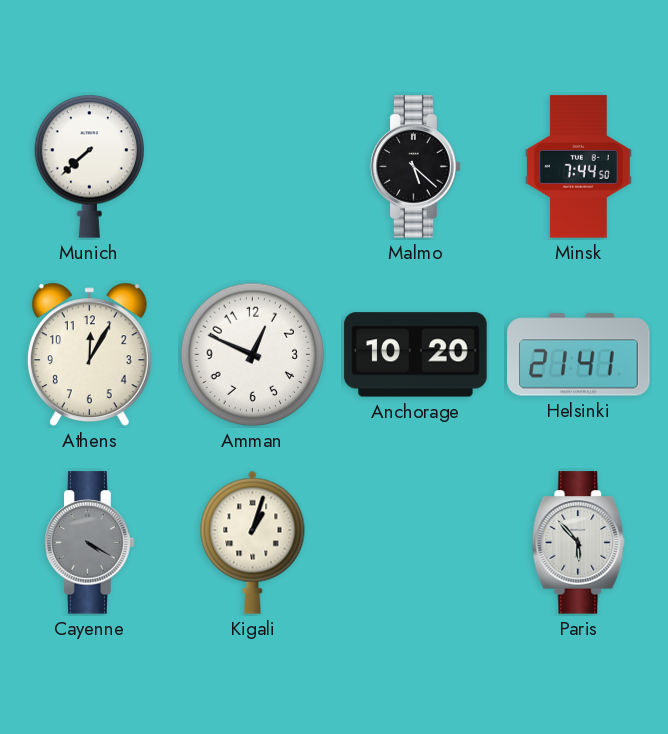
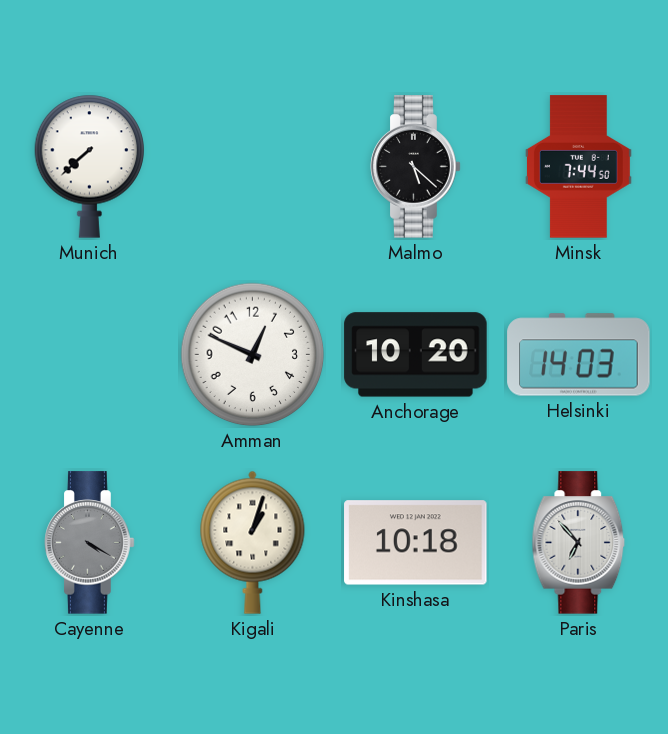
Athens: 12:05 -> none
Helsinki: 21:41 -> 14:03
Kinshasa: none -> 10:18
Paris: 5:53 -> 6:53
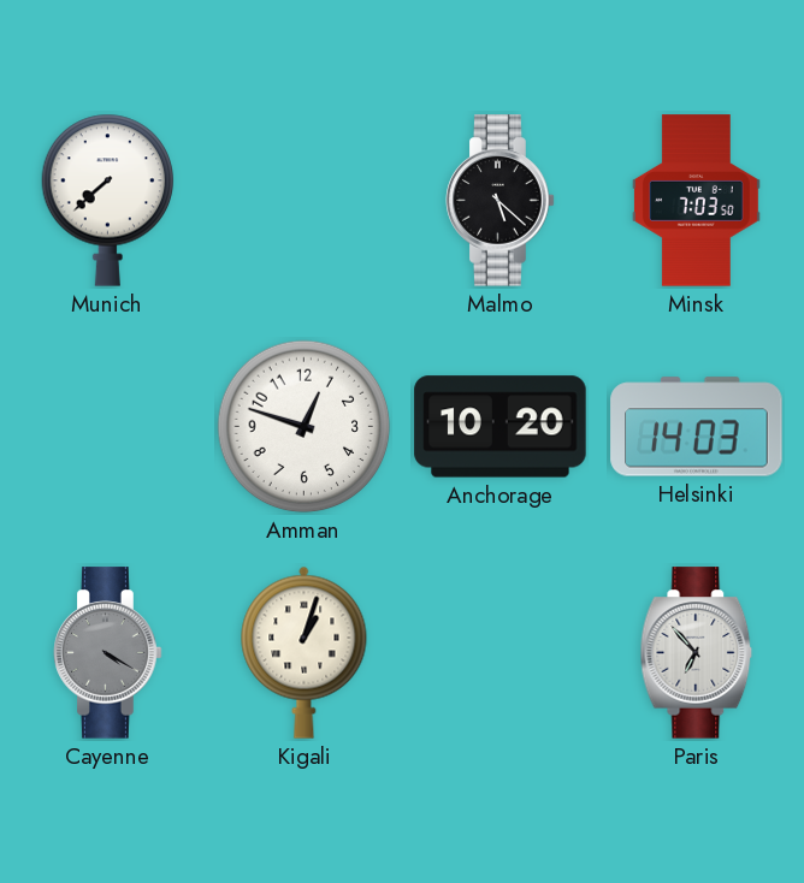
Minsk: 7:44 -> 7:03
Amman: 12:49 -> 12:48
Kinshasa: 10:18 -> none
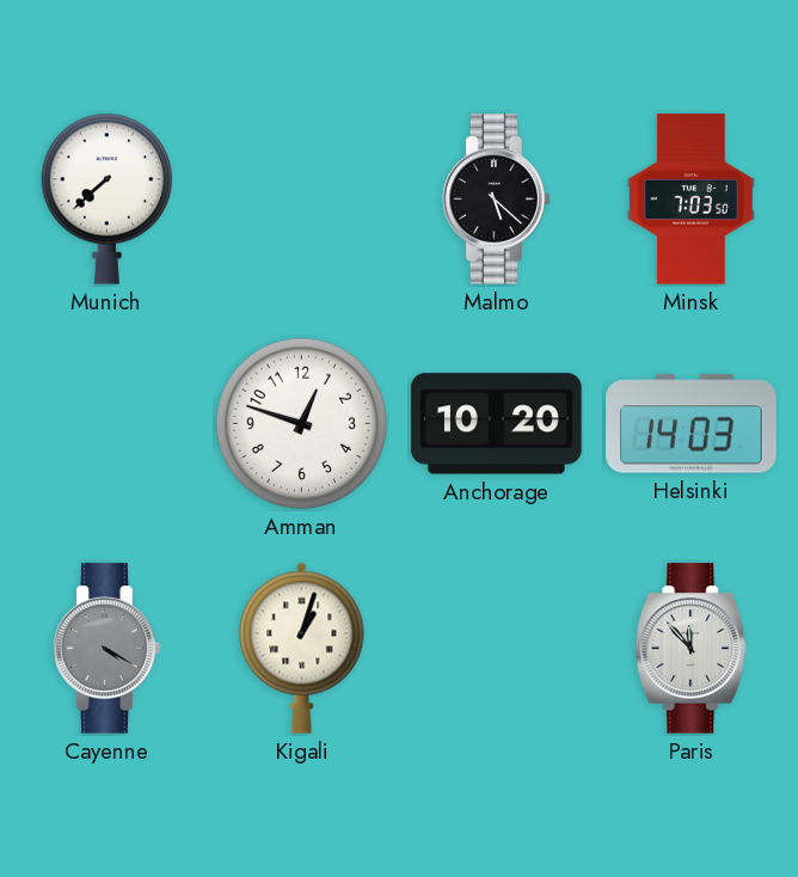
Paris: 6:53 -> 11:53
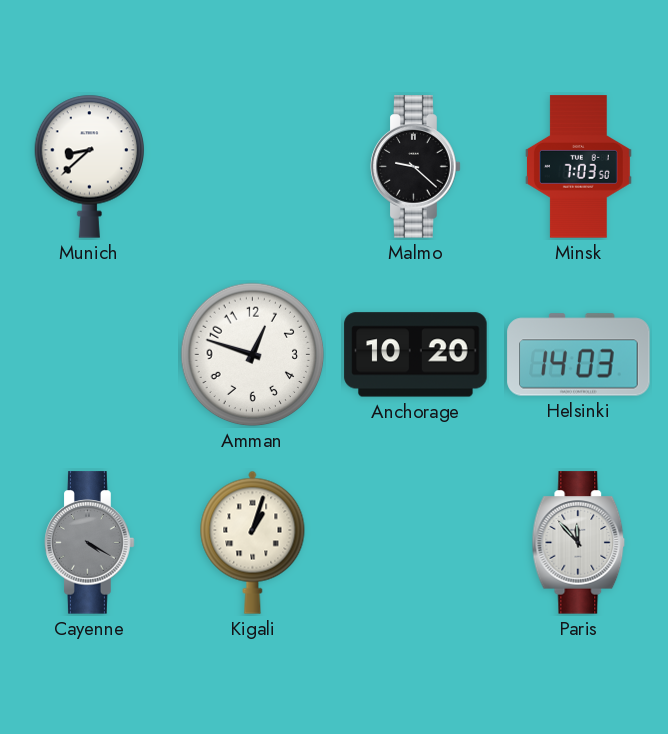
Munich: 7:38 -> 8:38
Malmo: 5:22 -> 9:22
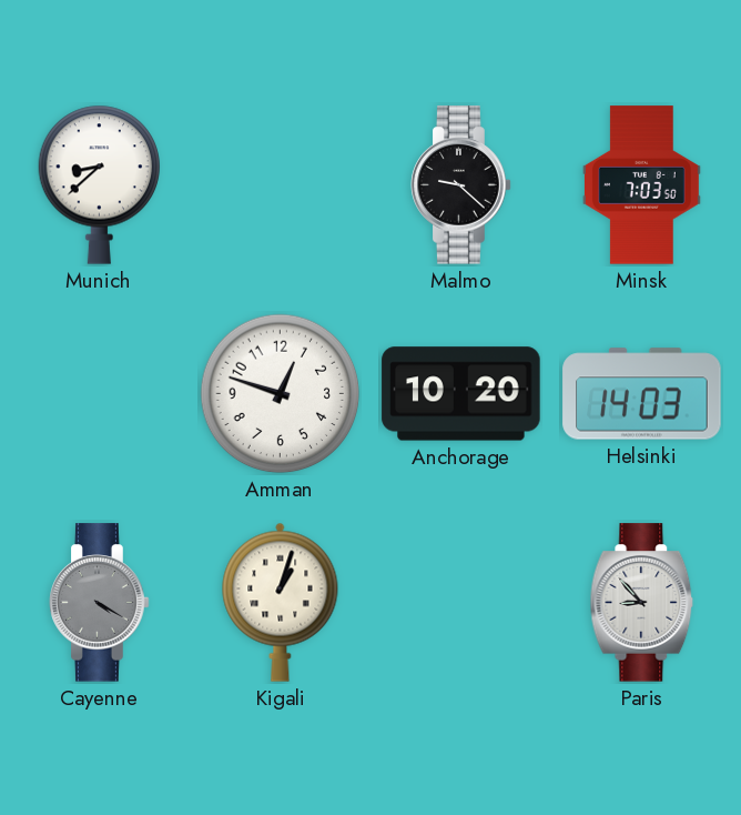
Paris: 11:53 -> 8:53
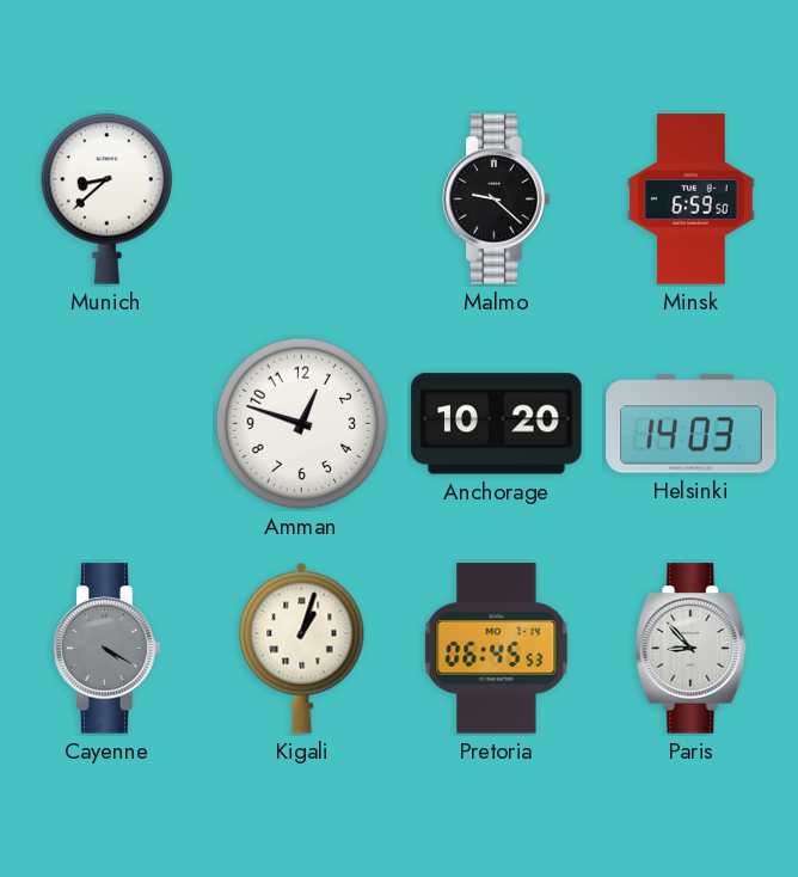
Minsk: 7:03 -> 6:59
Pretoria: none -> 06:45
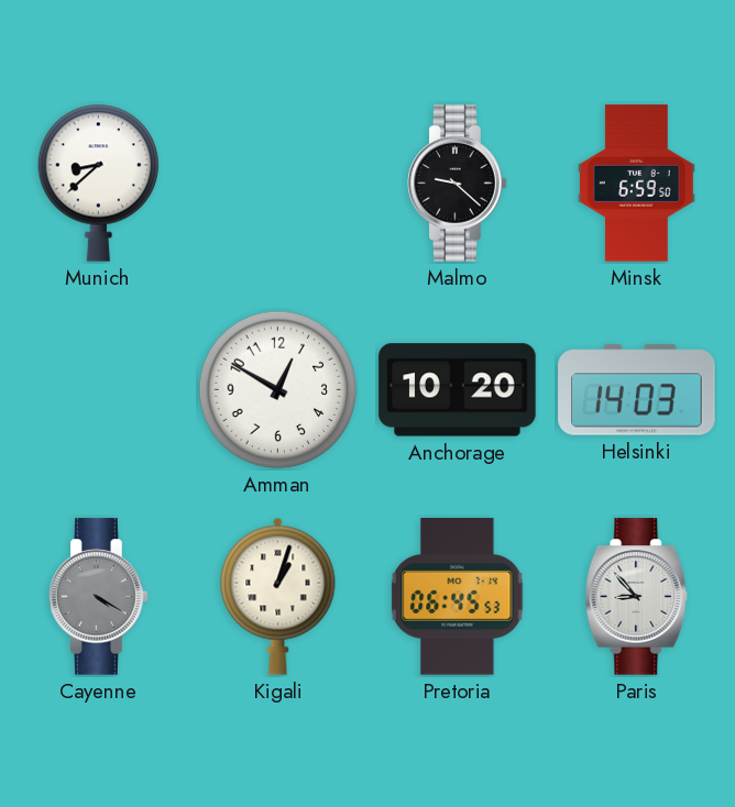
Amman: 12:48 -> 12:50
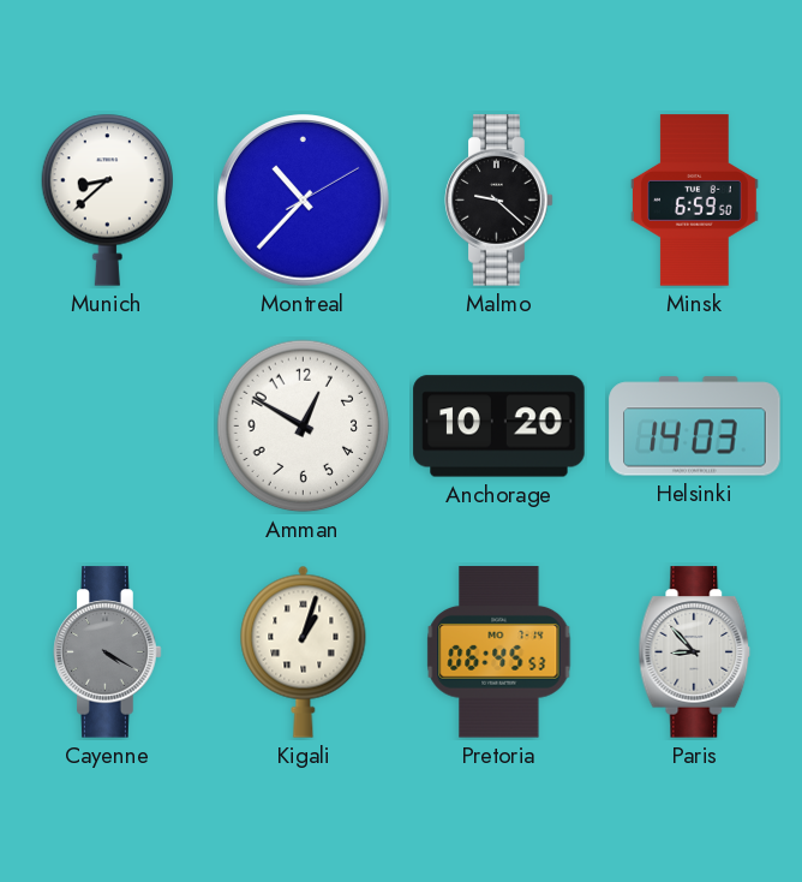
Montreal: none -> 10:37
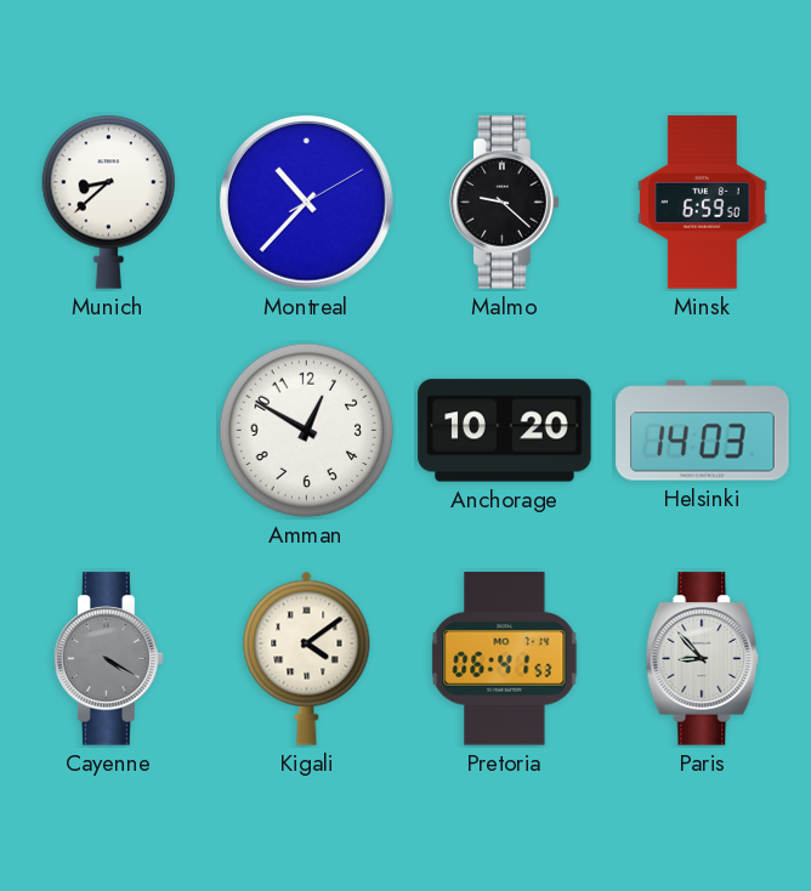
Kigali: 1:03 -> 4:09
Pretoria: 06:45 -> 06:41
